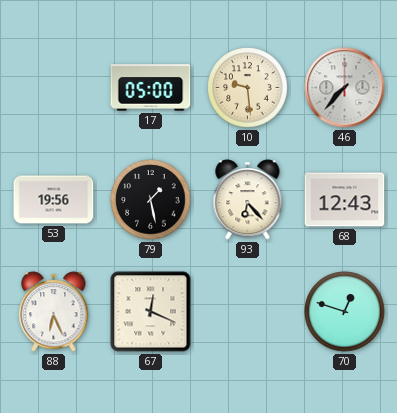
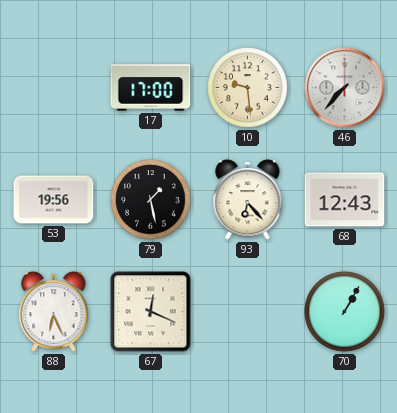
17: 05:00 -> 17:00
70: 12:48 -> 1:05
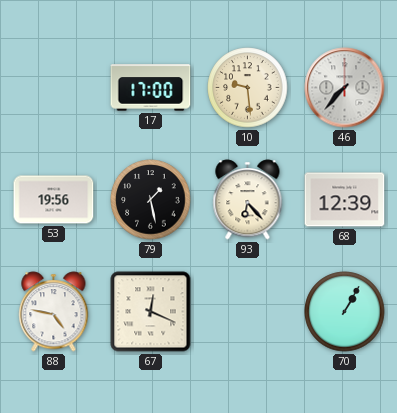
68: 12:43 -> 12:39
88: 6:26 -> 4:47
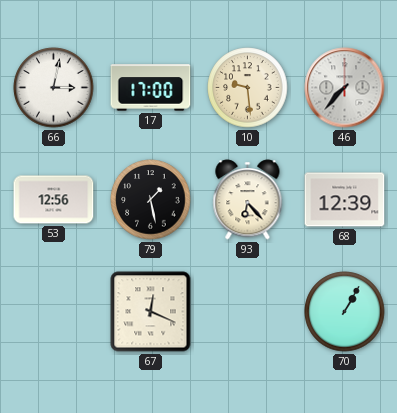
66: none -> 3:02
53: 19:56 -> 12:56
88: 4:47 -> none
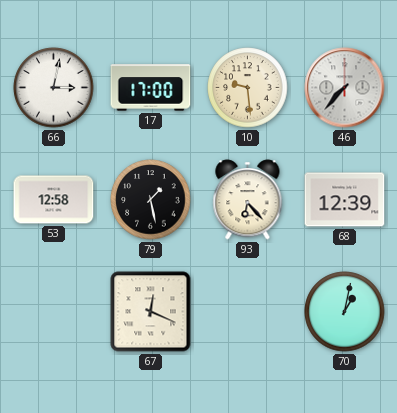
53: 12:56 -> 12:58
70: 1:05 -> 1:02
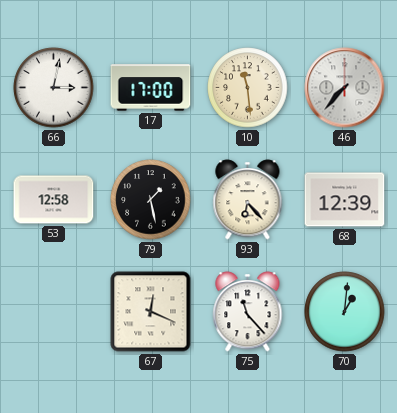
10: 9:29 -> 11:29
75: none -> 11:23
70: 1:02 -> 1:01
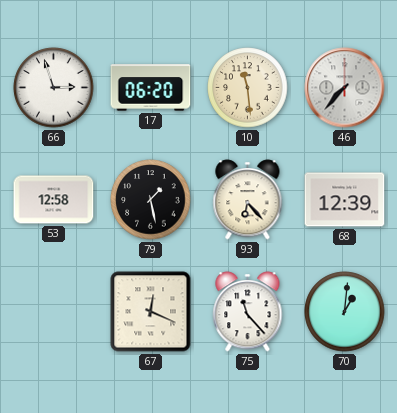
66: 3:02 -> 2:57
17: 17:00 -> 06:20
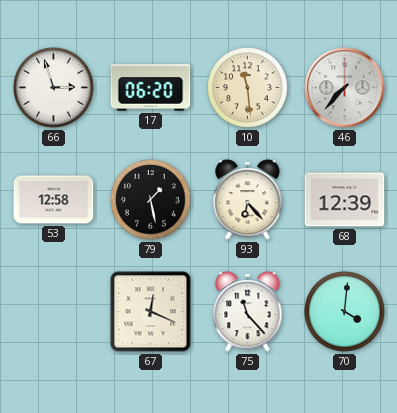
70: 1:01 -> 4:01
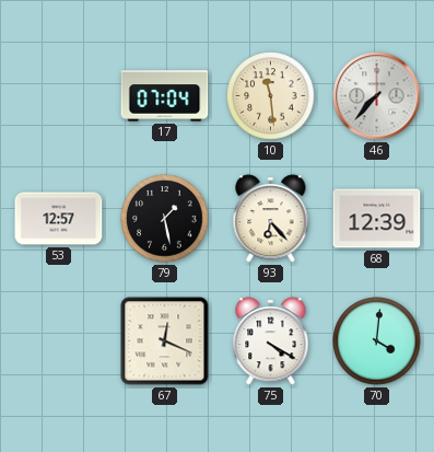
66: 2:57 -> none
17: 06:20 -> 07:04
53: 12:58 -> 12:57
75: 11:23 -> 4:20
